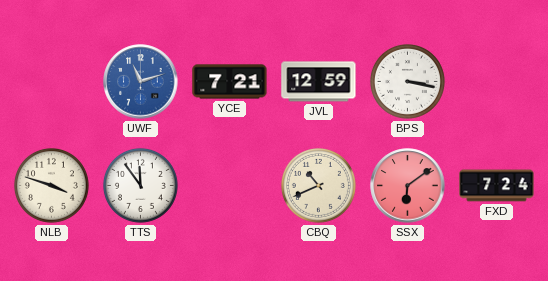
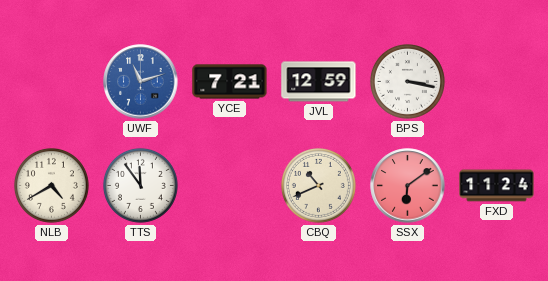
NLB: 3:48 -> 4:40
FXD: 7:24 -> 11:24
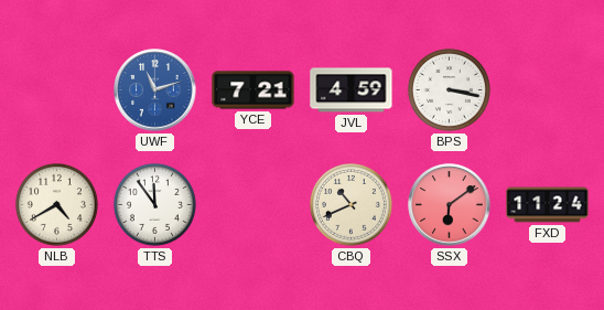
JVL: 12:59 -> 4:59
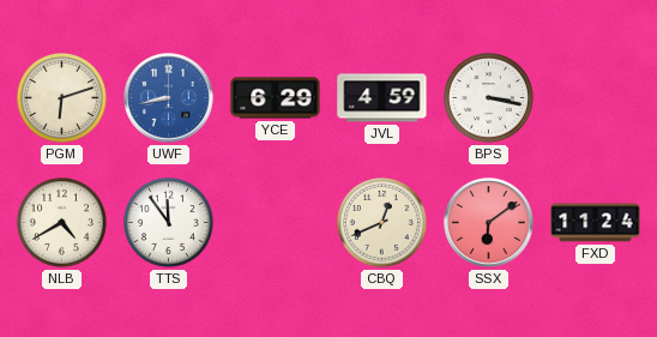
PGM: none -> 6:12
UWF: 11:12 -> 8:43
YCE: 7:21 -> 6:29
CBQ: 10:41 -> 12:41
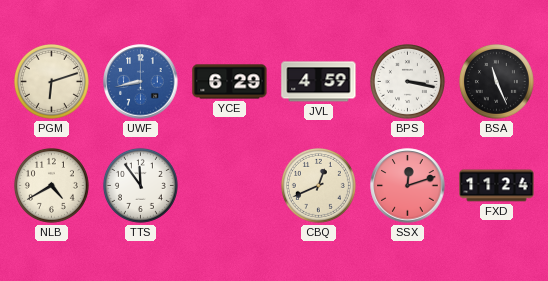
BSA: none -> 11:26
SSX: 6:09 -> 12:12
